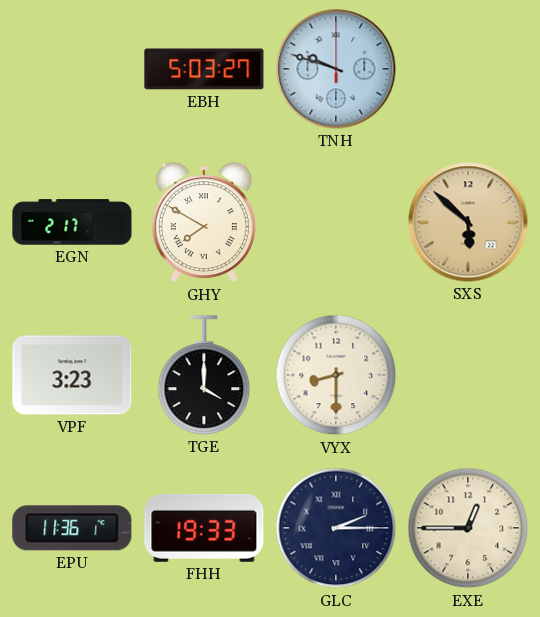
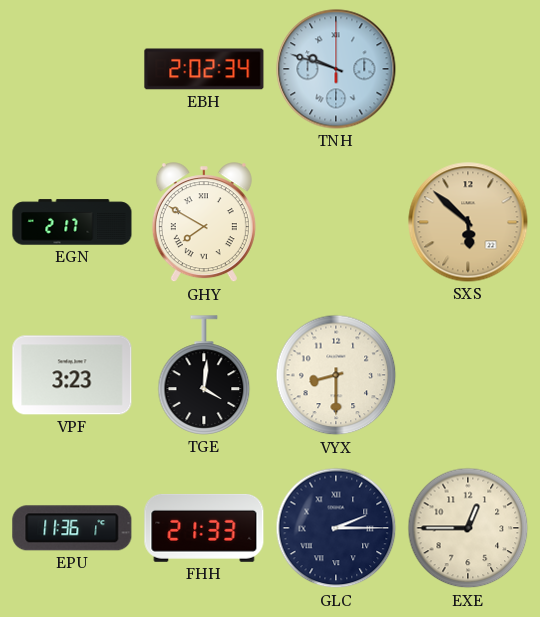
EBH: 5:03 -> 2:02
TGE: 4:00 -> 4:01
FHH: 19:33 -> 21:33
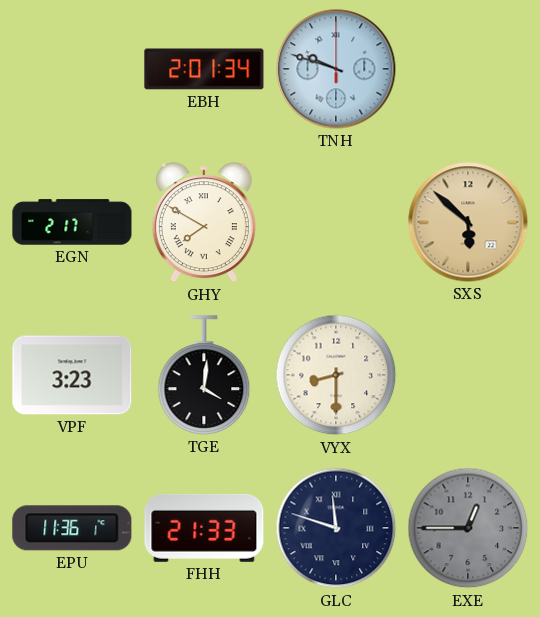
EBH: 2:02 -> 2:01
GLC: 2:15 -> 11:48
EXE dial: cream -> grey
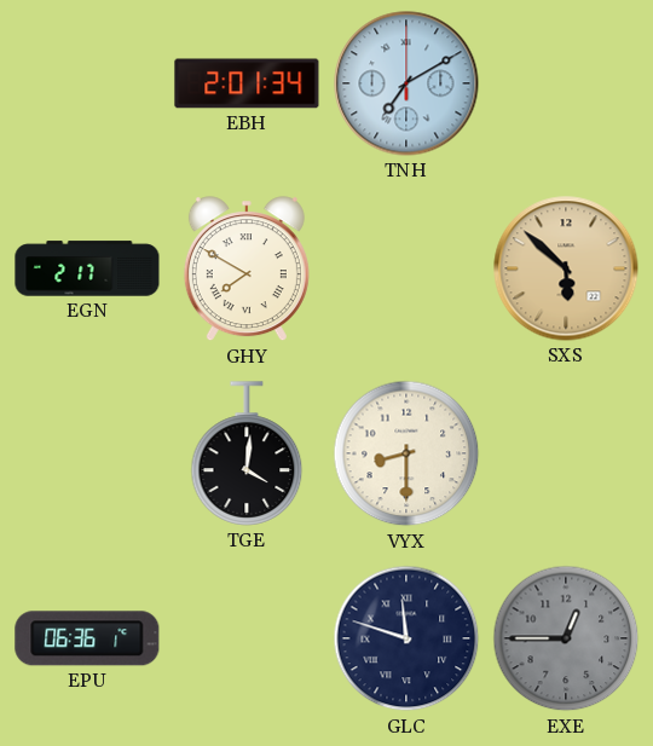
TNH: 9:48 -> 7:10
VPF: 3:23 -> none
EPU: 11:36 -> 06:36
FHH: 21:33 -> none
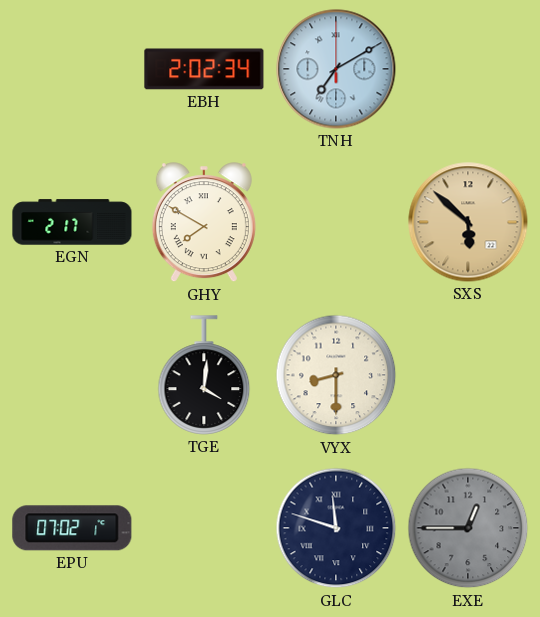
EBH: 2:01 -> 2:02
EPU: 06:36 -> 07:02
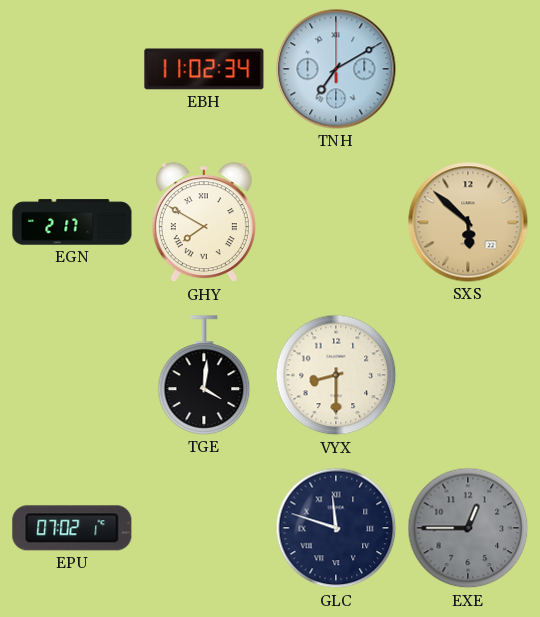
EBH: 2:02 -> 11:02
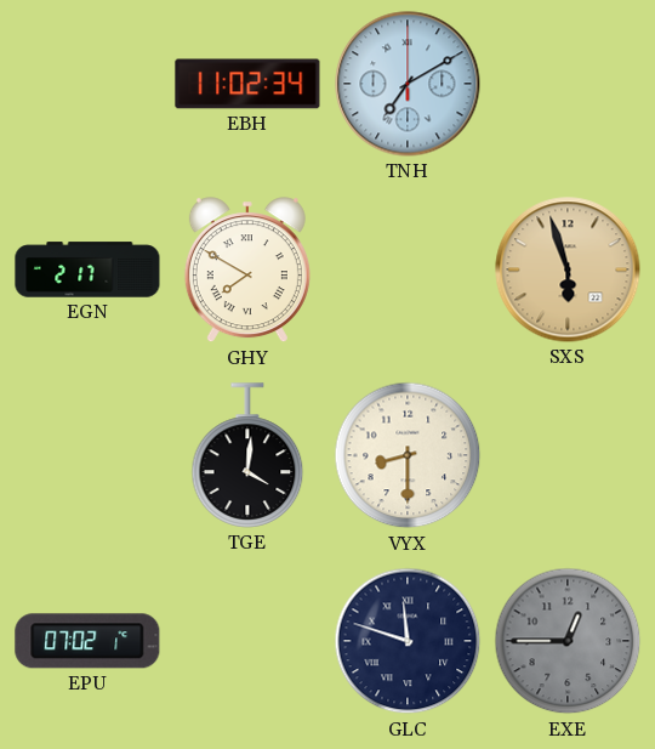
SXS: 5:52 -> 5:57
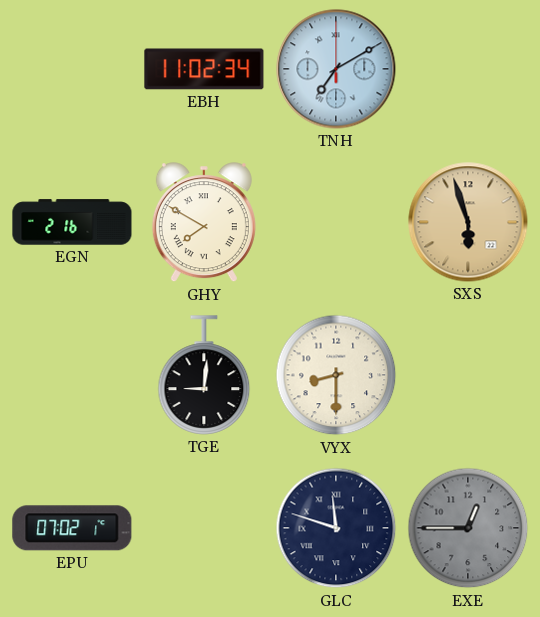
EGN: 2:17 -> 2:16
TGE: 4:01 -> 9:01
